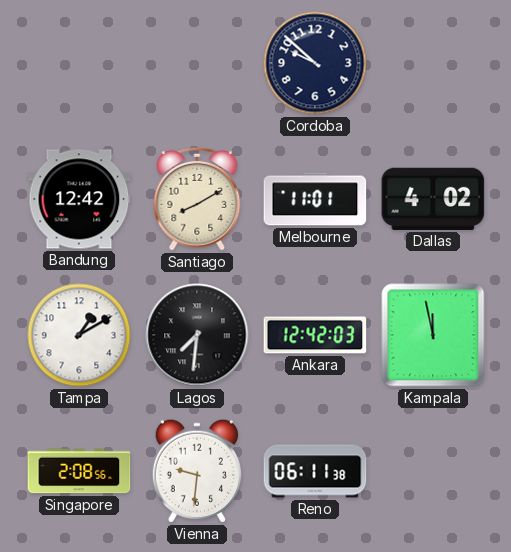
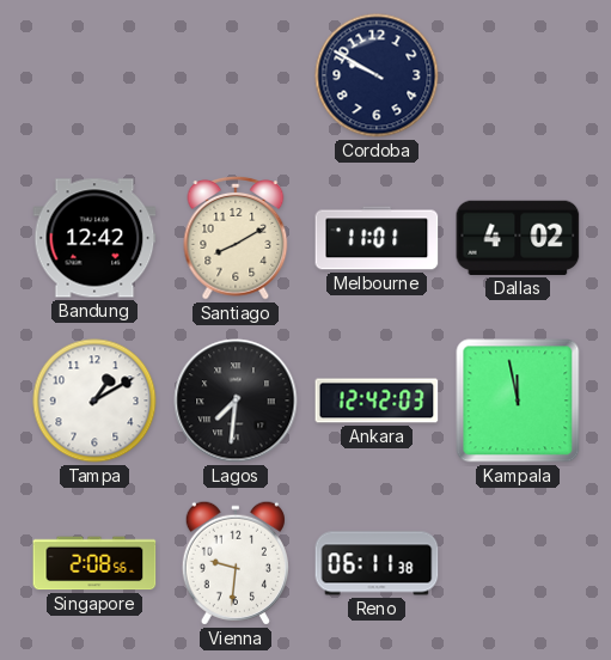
Cordoba: 9:52 -> 9:50
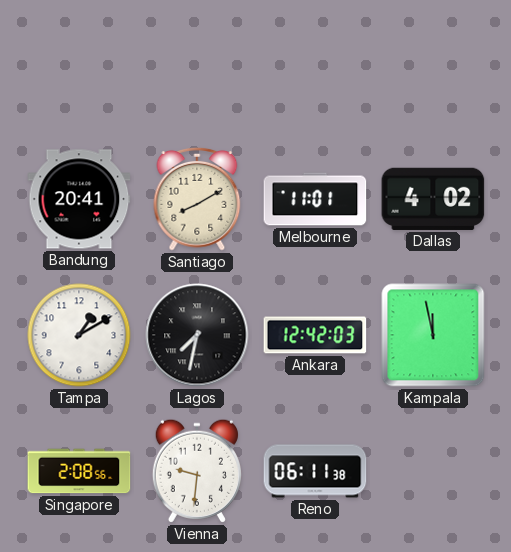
Cordoba: 9:50 -> none
Bandung: 12:42 -> 20:41
Lagos: 7:31 -> 7:32
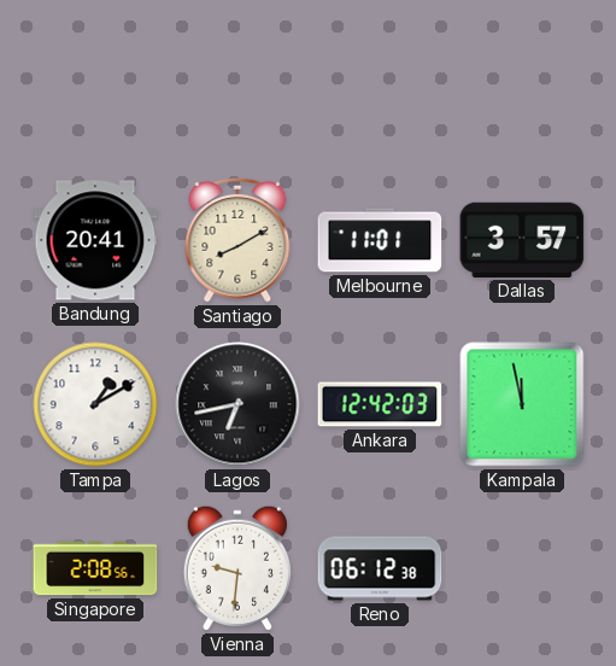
Dallas: 4:02 -> 3:57
Lagos: 7:32 -> 6:43
Reno: 06:11 -> 06:12
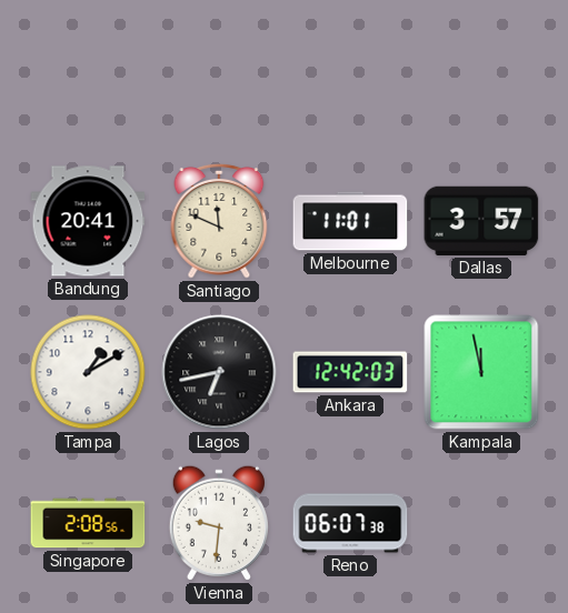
Santiago: 8:10 -> 11:49
Reno: 06:12 -> 06:07
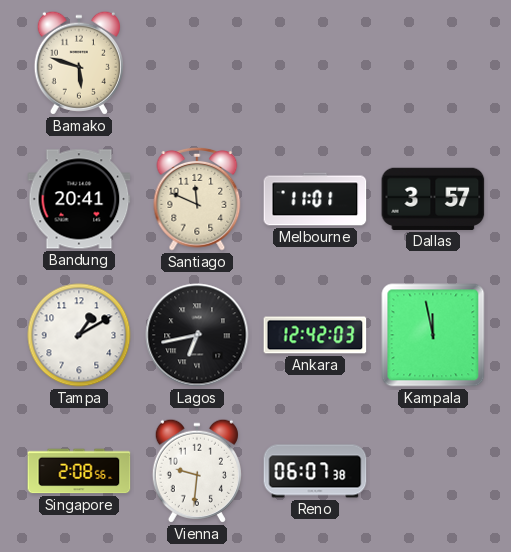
Bamako: none -> 5:48
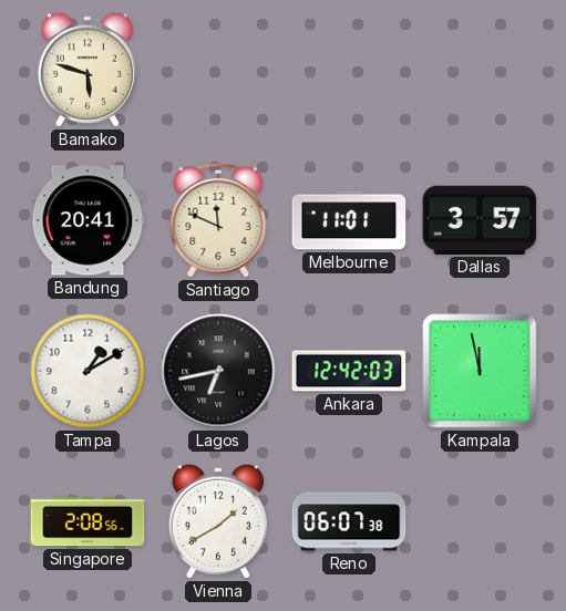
Vienna: 9:31 -> 1:40
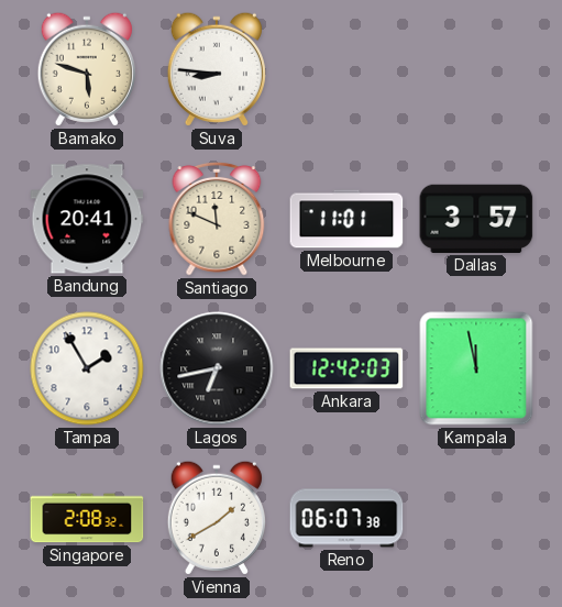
Suva: none -> 8:46
Tampa: 1:10 -> 1:55
Singapore: 2:08:56 -> 2:08:32
